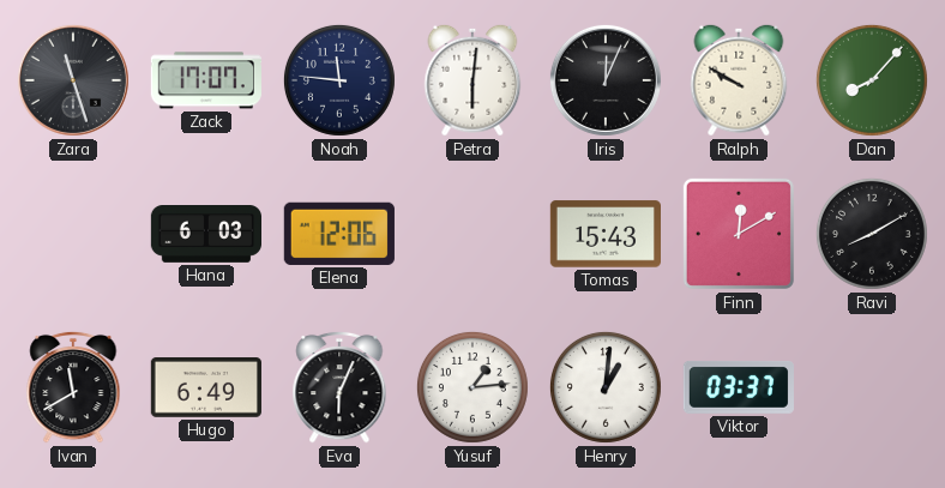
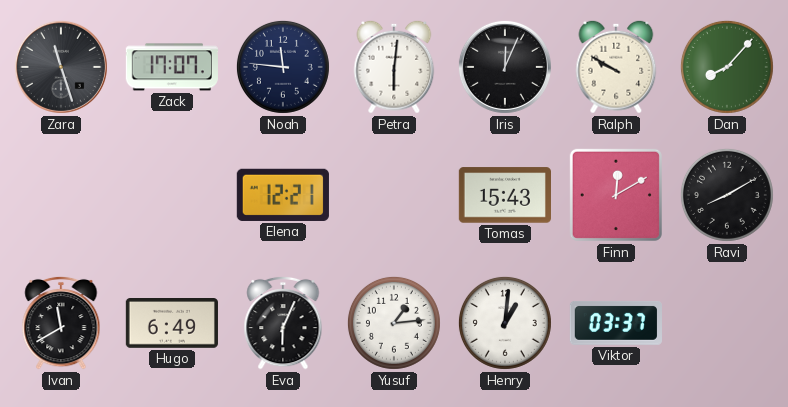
Hana: 6:03 -> none
Elena: 12:06 -> 12:21
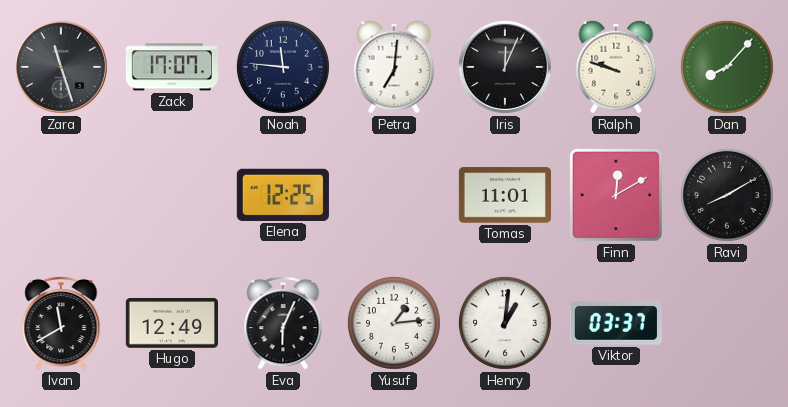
Petra: 6:01 -> 7:01
Ralph: 9:50 -> 9:48
Elena: 12:21 -> 12:25
Tomas: 15:43 -> 11:01
Hugo: 6:49 -> 12:49
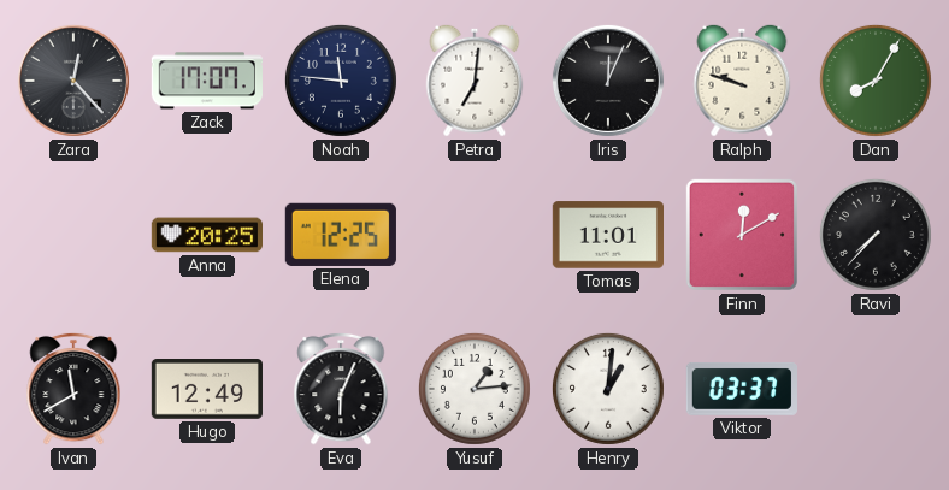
Zara: 11:27 -> 12:23
Dan: 8:07 -> 8:05
Anna: none -> 20:25
Ravi: 8:10 -> 7:37
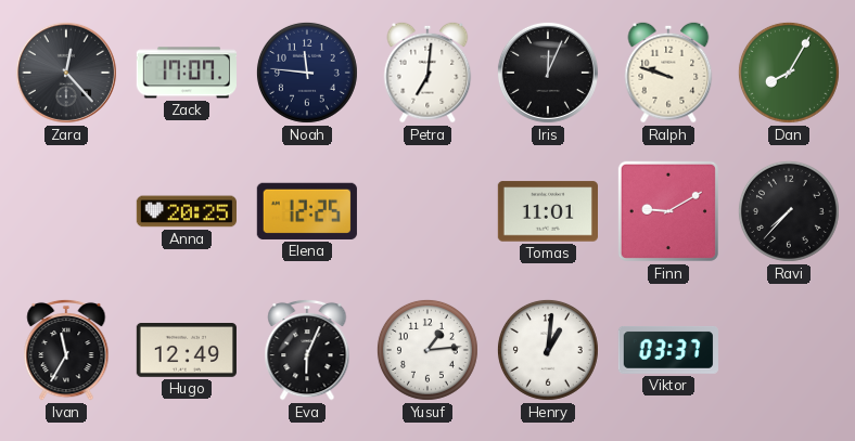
Finn: 12:10 -> 9:10
Ivan: 11:40 -> 11:35
